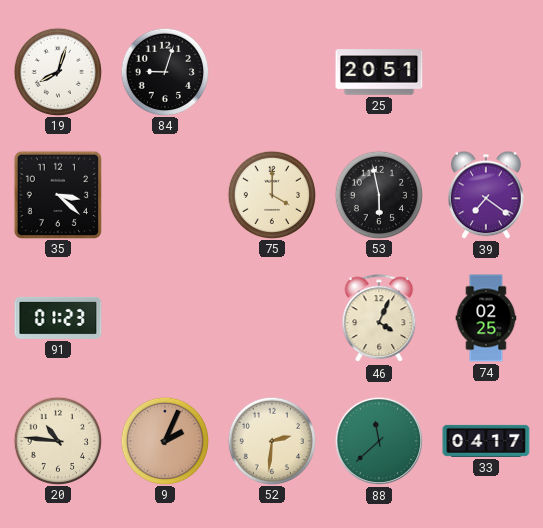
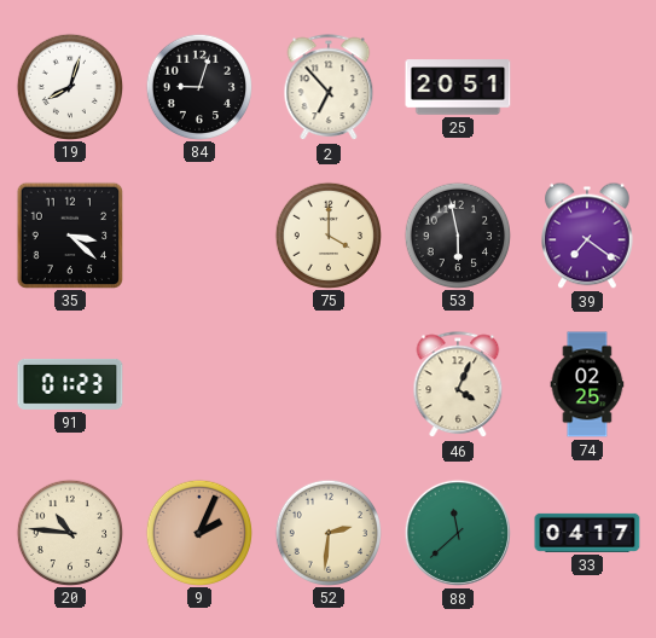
2: none -> 6:53
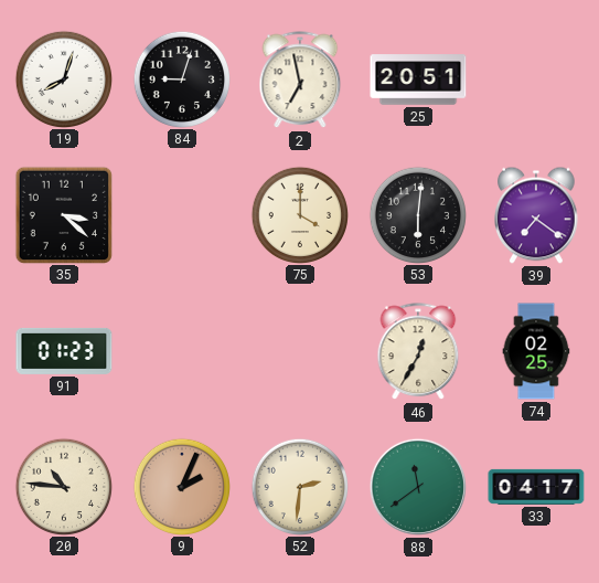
2: 6:53 -> 6:58
53: 5:58 -> 6:01
46: 4:04 -> 12:35
88: 11:38 -> 11:39
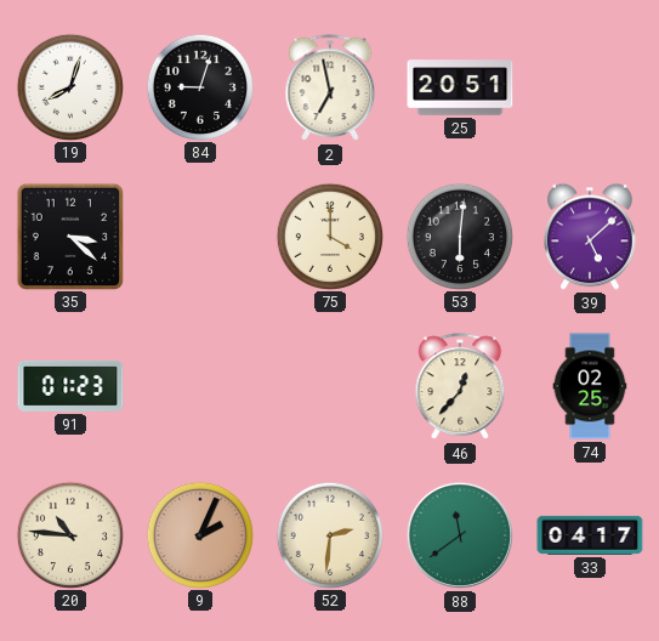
39: 7:21 -> 5:08
46: 12:35 -> 12:37
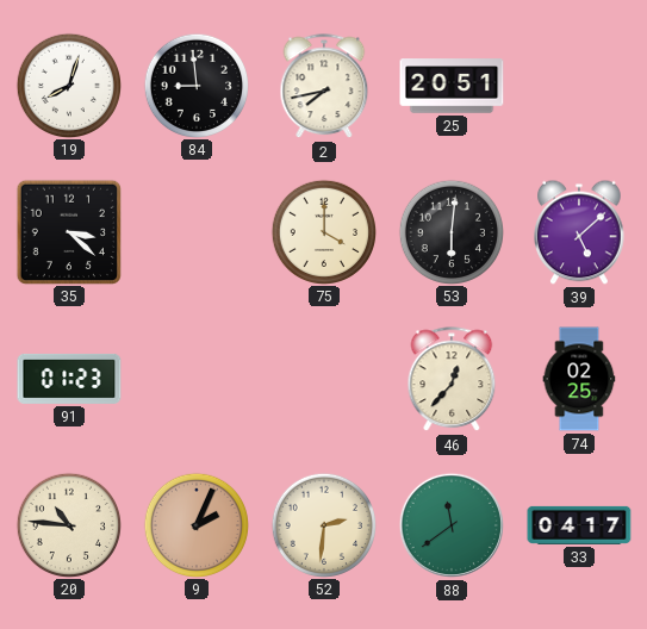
84: 9:03 -> 8:59
2: 6:58 -> 7:43
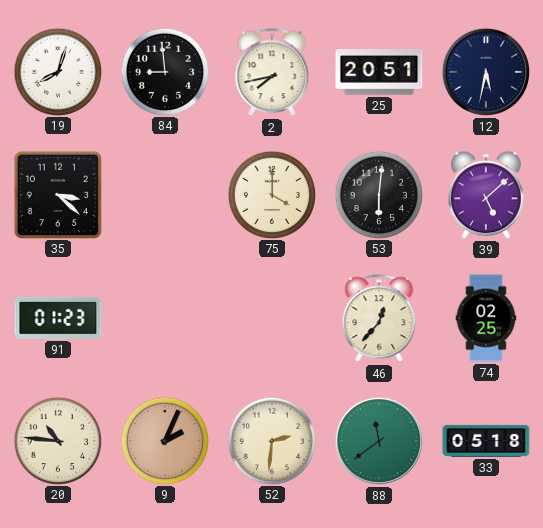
12: none -> 5:32
33: 04:17 -> 05:18
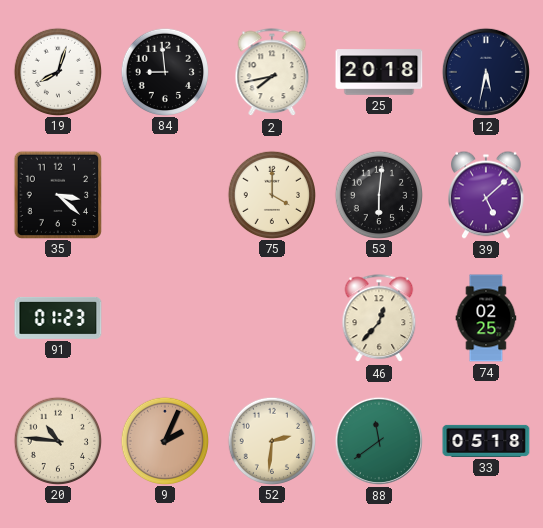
25: 20:51 -> 20:18
